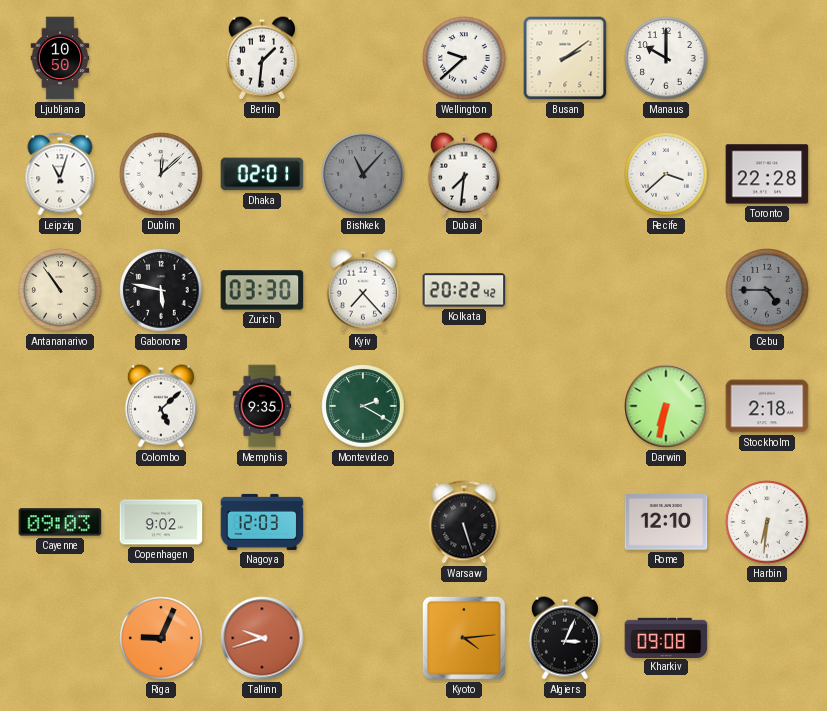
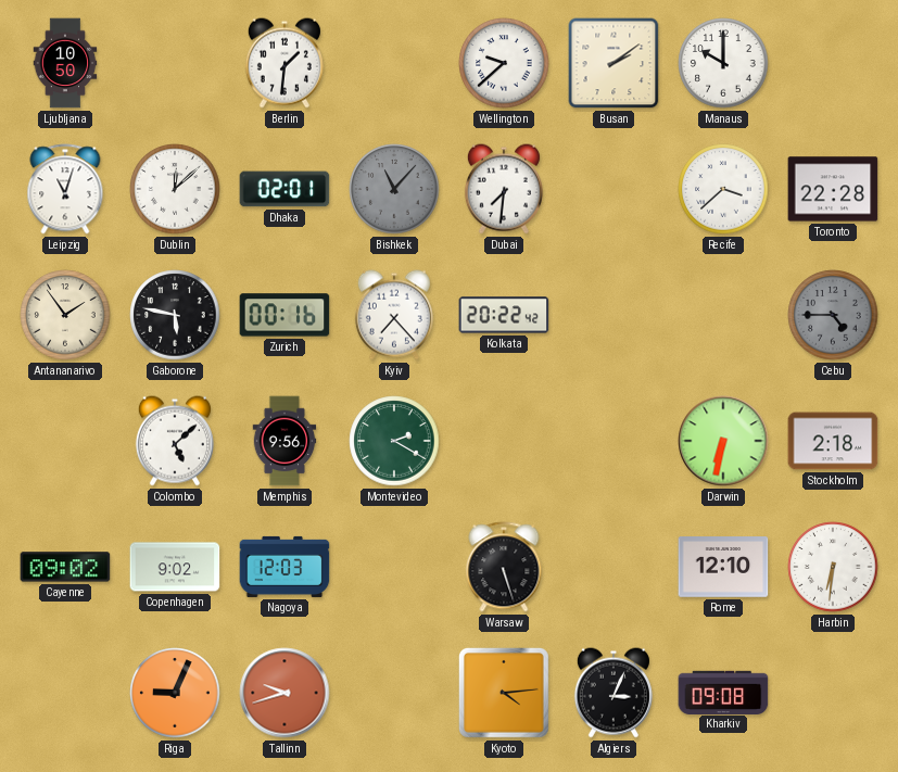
Antananarivo: 10:54 -> 1:54
Zurich: 03:30 -> 00:16
Memphis: 9:35 -> 9:56
Cayenne: 09:03 -> 09:02
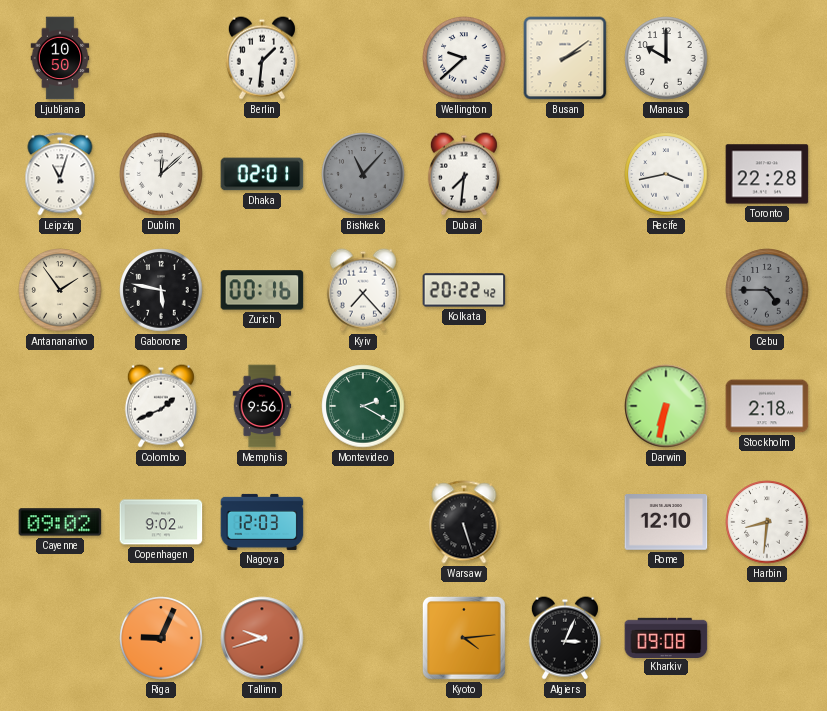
Recife: 3:38 -> 3:43
Colombo: 5:08 -> 1:41
Harbin: 6:31 -> 8:31
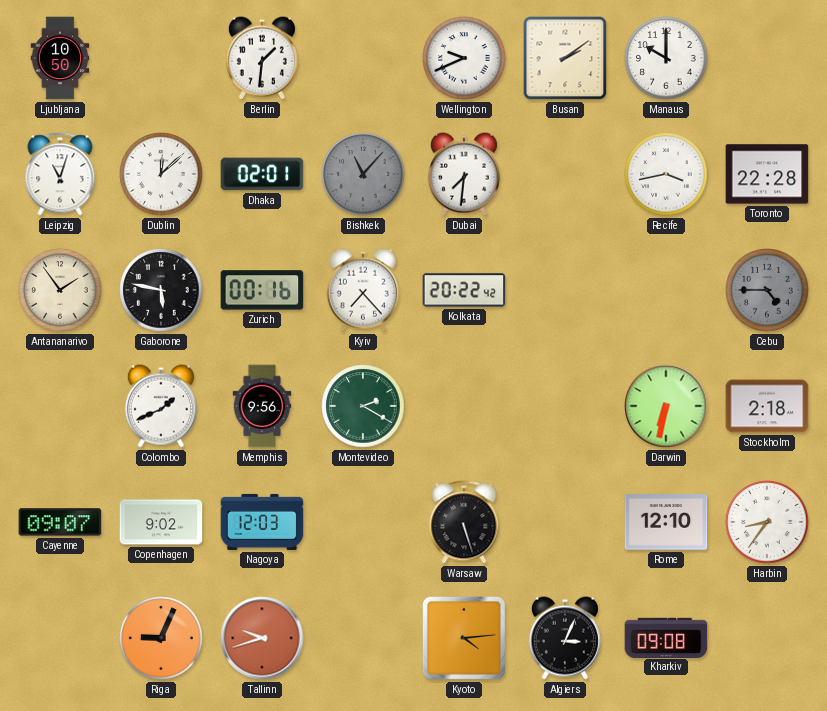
Wellington: 9:38 -> 9:41
Cayenne: 09:02 -> 09:07
Harbin: 8:31 -> 8:36
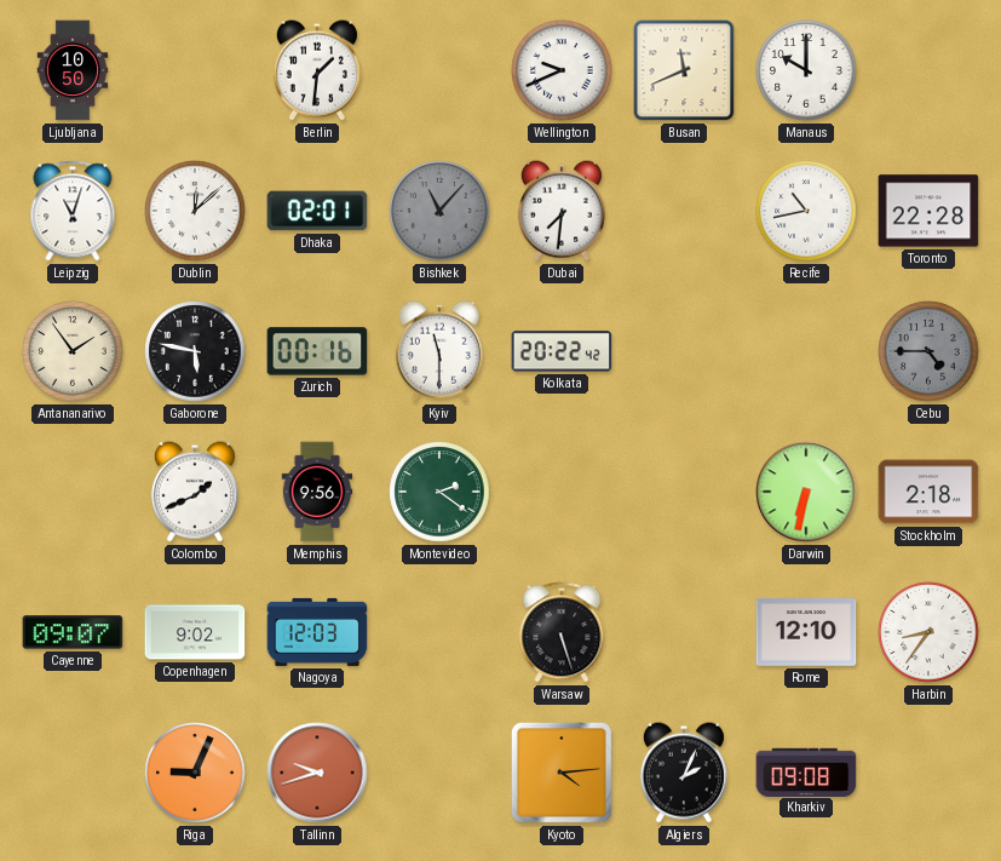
Busan: 2:09 -> 11:41
Recife: 3:43 -> 10:43
Kyiv: 7:23 -> 11:30
Montevideo: 2:20 -> 2:21
Algiers: 3:04 -> 2:04
